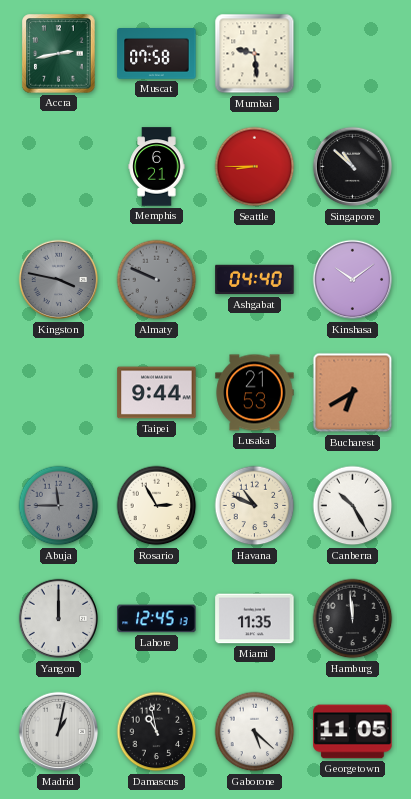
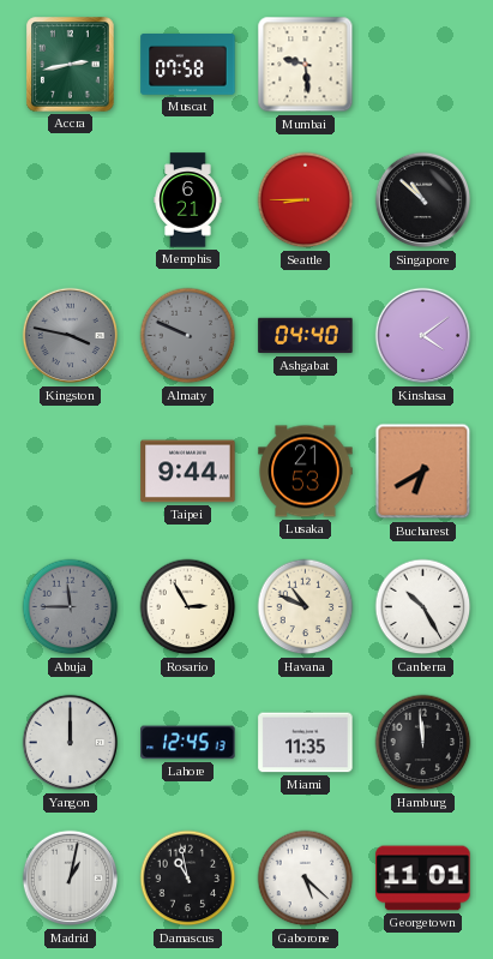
Kinshasa: 10:09 -> 4:09
Georgetown: 11:05 -> 11:01
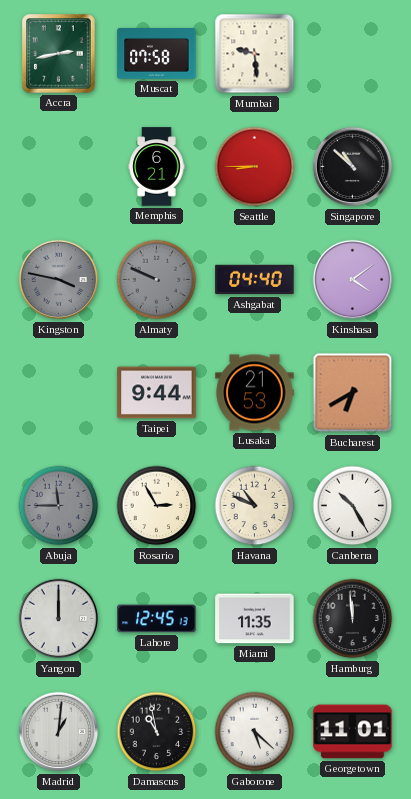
Madrid: 1:02 -> 1:01
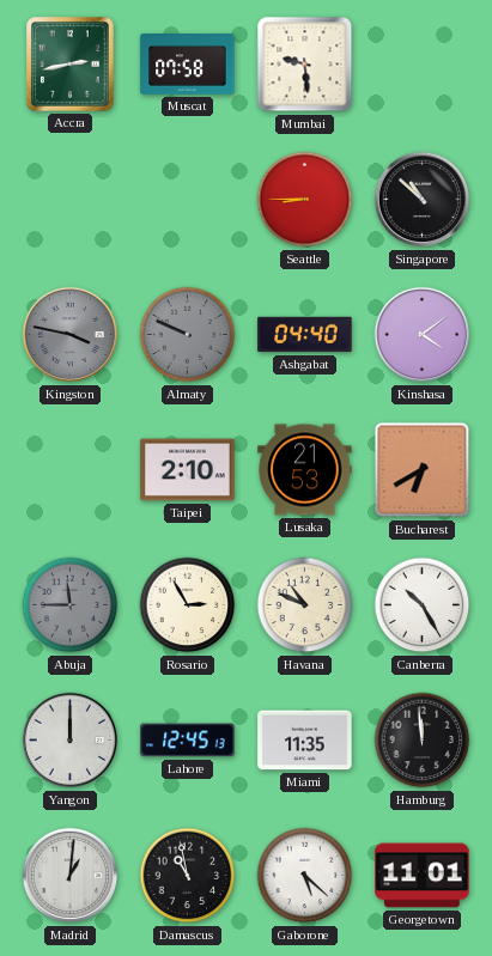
Memphis: 6:21 -> none
Taipei: 9:44 -> 2:10
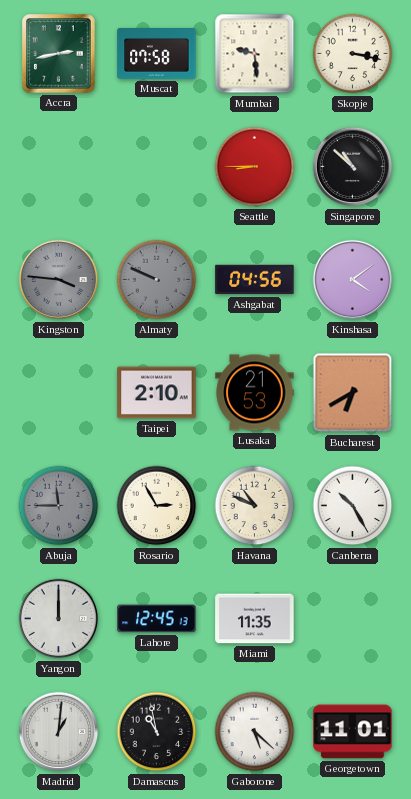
Skopje: none -> 3:17
Kingston: 3:47 -> 3:46
Ashgabat: 04:40 -> 04:56
Hamburg: 11:59 -> none
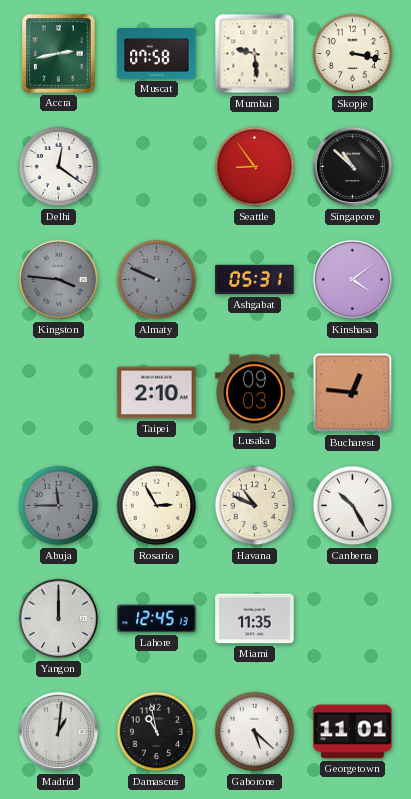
Delhi: none -> 12:21
Seattle: 8:45 -> 8:54
Ashgabat: 04:56 -> 05:31
Lusaka: 21:53 -> 09:03
Bucharest: 6:40 -> 12:46
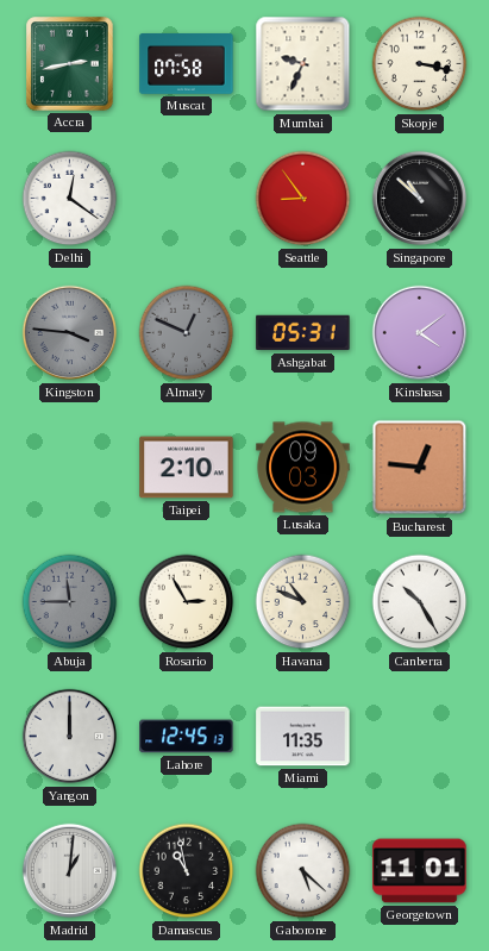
Mumbai: 9:29 -> 9:34
Almaty: 9:49 -> 12:49
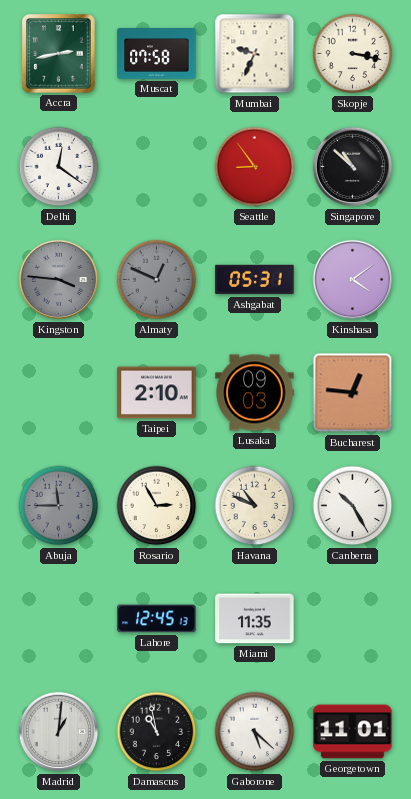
Yangon: 12:00 -> none
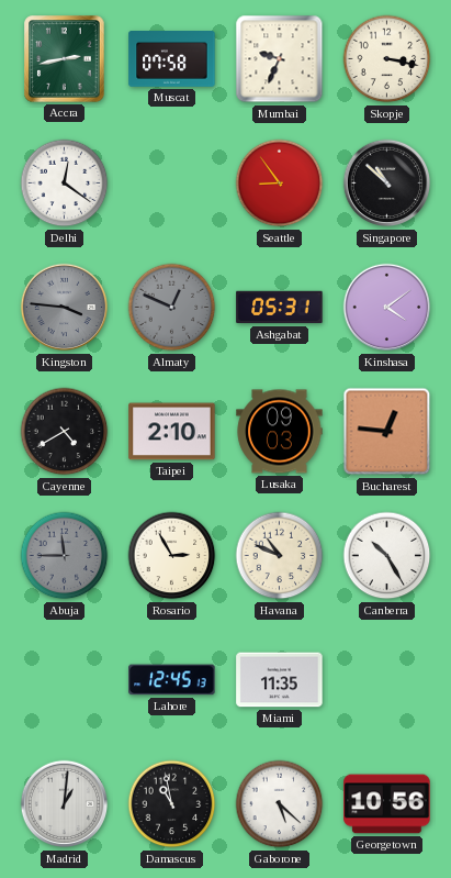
Cayenne: none -> 4:40
Georgetown: 11:01 -> 10:56
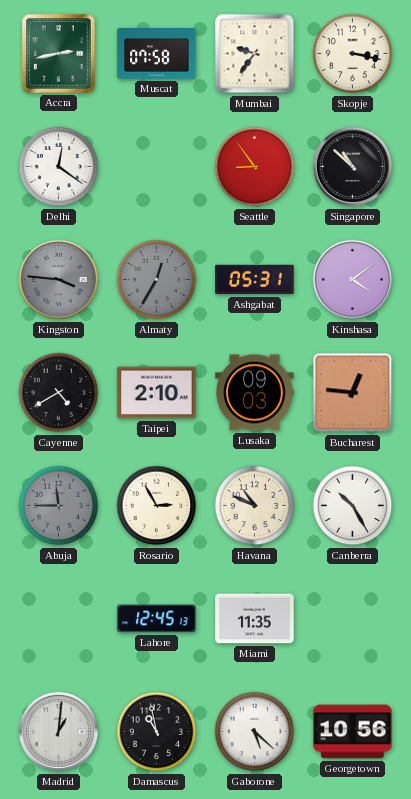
Mumbai: 9:34 -> 9:36
Almaty: 12:49 -> 12:35
